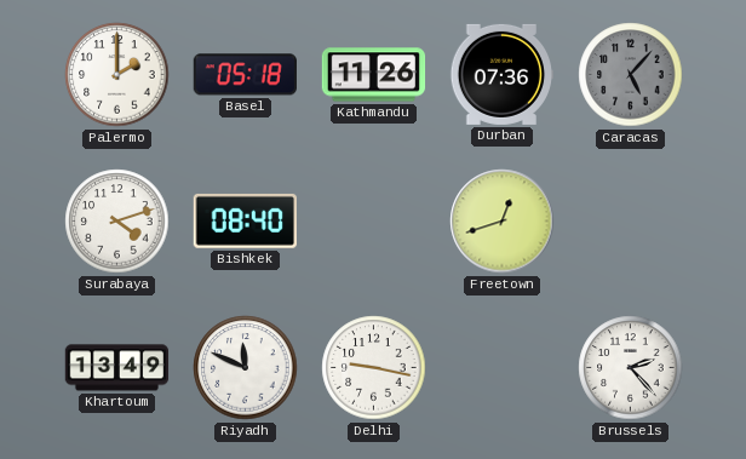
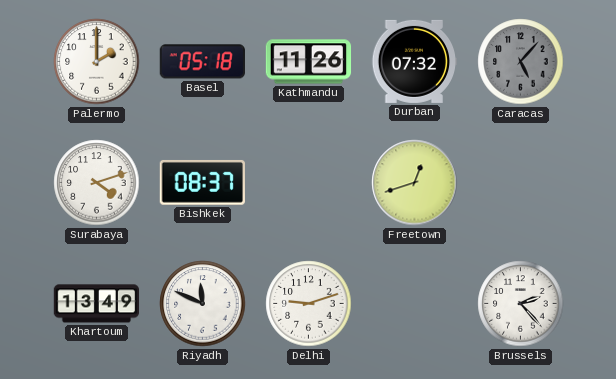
Durban: 07:36 -> 07:32
Bishkek: 08:40 -> 08:37
Delhi: 9:17 -> 9:12
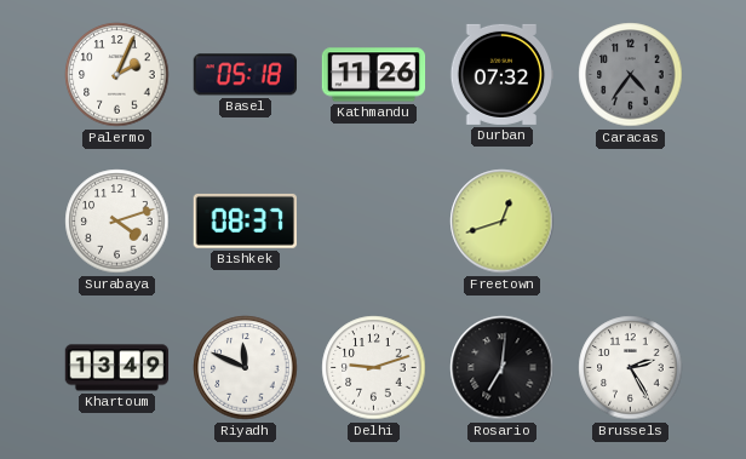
Palermo: 2:00 -> 2:04
Caracas: 5:07 -> 4:36
Rosario: none -> 7:01
Brussels: 2:23 -> 2:25
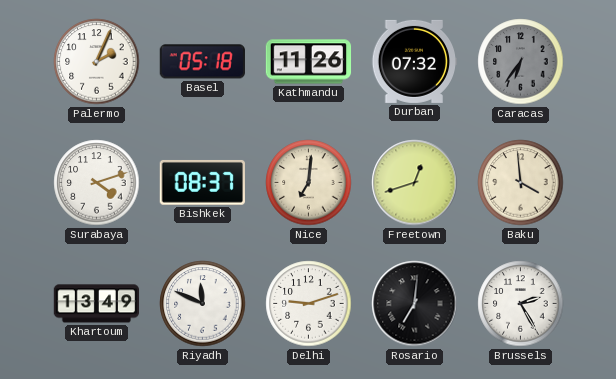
Caracas: 4:36 -> 6:36
Nice: none -> 7:01
Baku: none -> 3:59
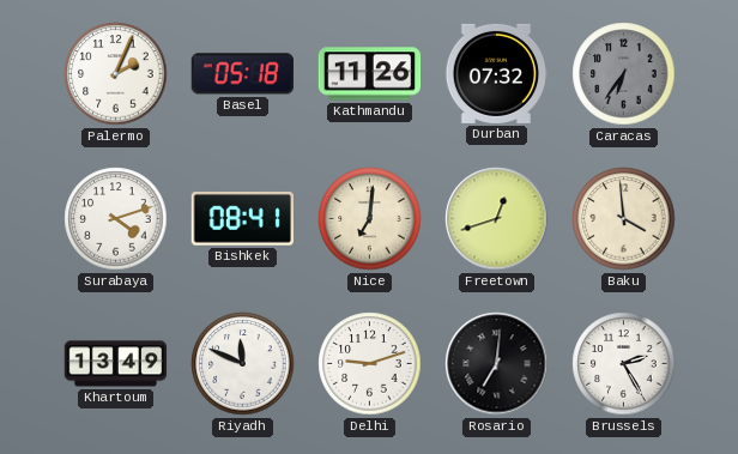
Bishkek: 08:37 -> 08:41
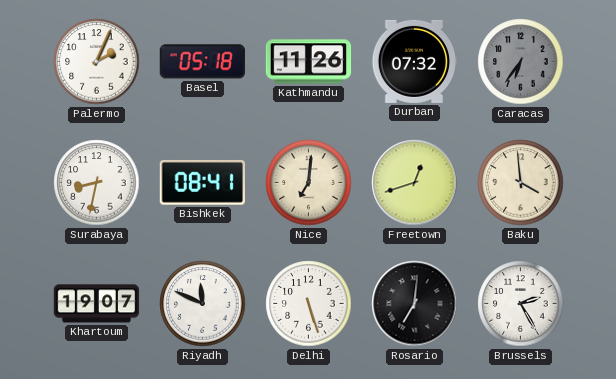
Surabaya: 4:12 -> 8:32
Khartoum: 13:49 -> 19:07
Delhi: 9:12 -> 5:27
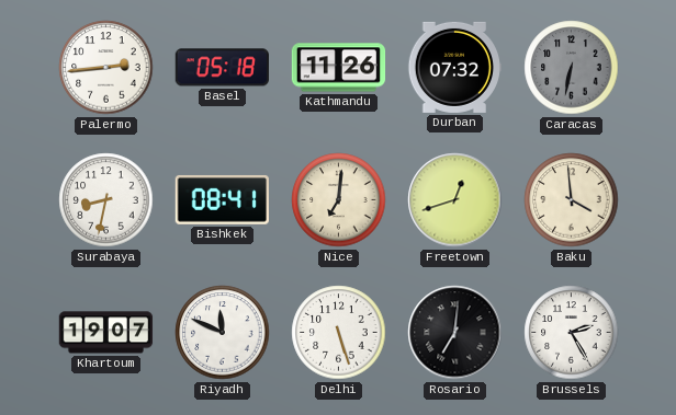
Palermo: 2:04 -> 2:44
Caracas: 6:36 -> 6:32
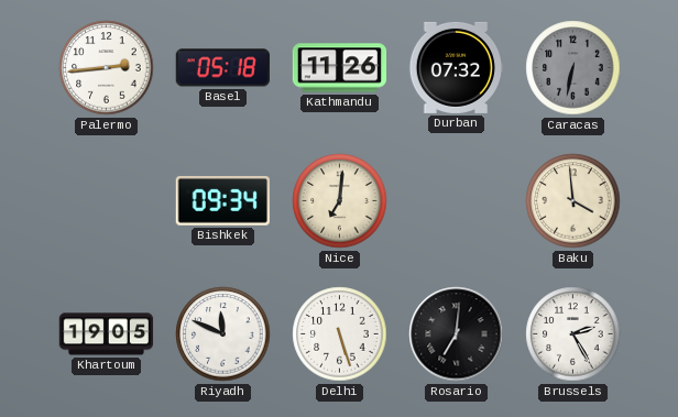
Surabaya: 8:32 -> none
Bishkek: 08:41 -> 09:34
Freetown: 12:42 -> none
Khartoum: 19:07 -> 19:05
